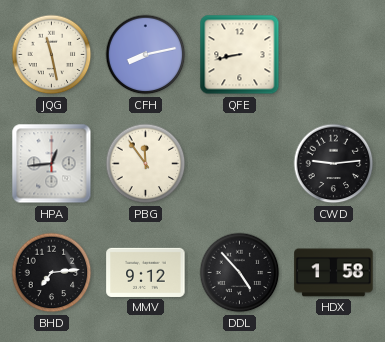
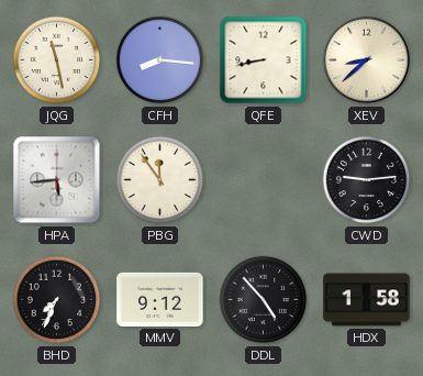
CFH: 8:13 -> 8:16
XEV: none -> 8:38
HPA: 12:44 -> 5:44
BHD: 7:14 -> 7:34
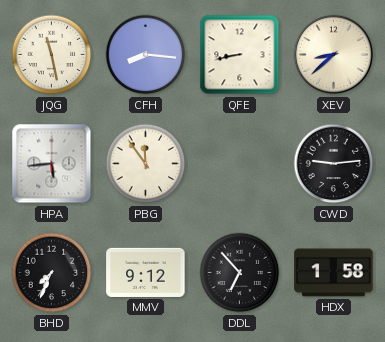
DDL: 4:53 -> 6:53
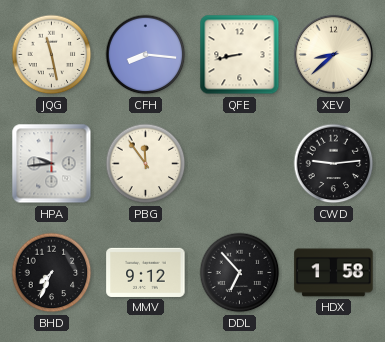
HPA: 5:44 -> 9:44
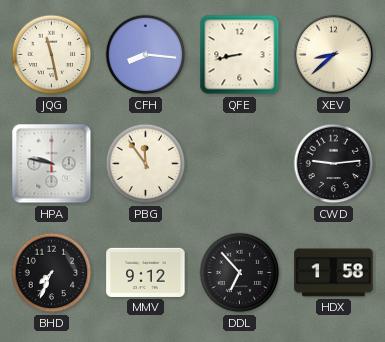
HPA: 9:44 -> 9:47
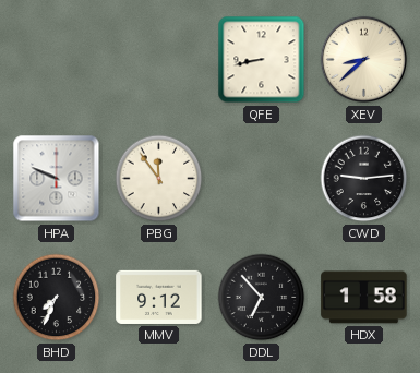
JQG: 11:28 -> none
CFH: 8:16 -> none
HPA: 9:47 -> 9:49
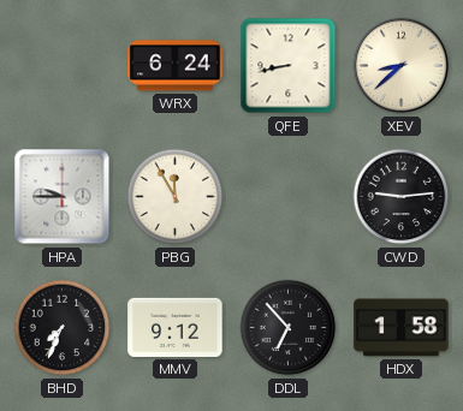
WRX: none -> 6:24
HPA: 9:49 -> 9:45
PBG: 11:54 -> 11:55
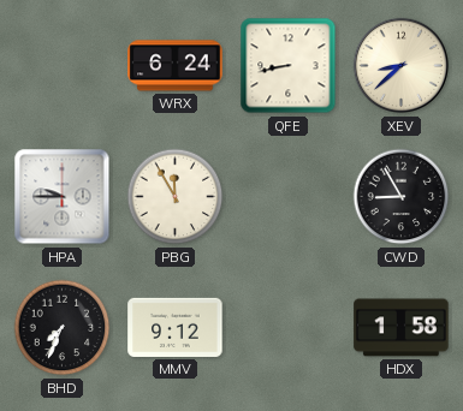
CWD: 9:14 -> 8:55
DDL: 6:53 -> none
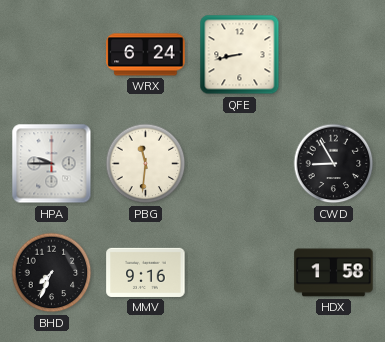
XEV: 8:38 -> none
PBG: 11:55 -> 11:31
MMV: 9:12 -> 9:16
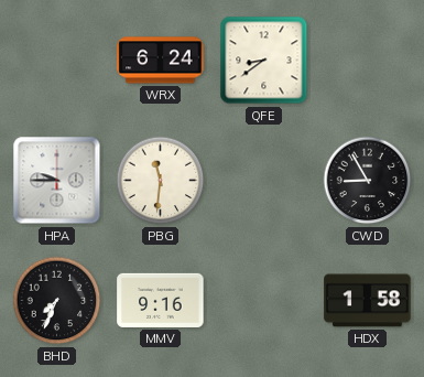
QFE: 8:43 -> 8:39
